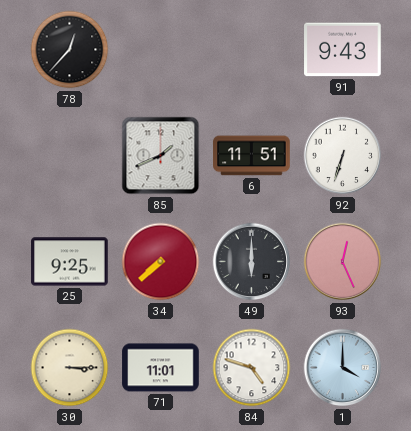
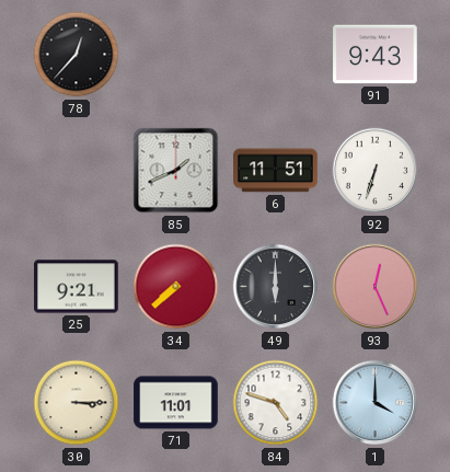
25: 9:25 -> 9:21
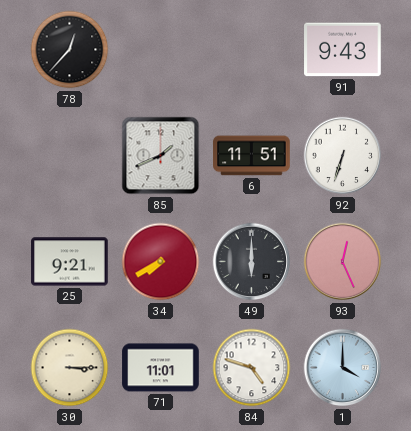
34: 7:38 -> 7:40
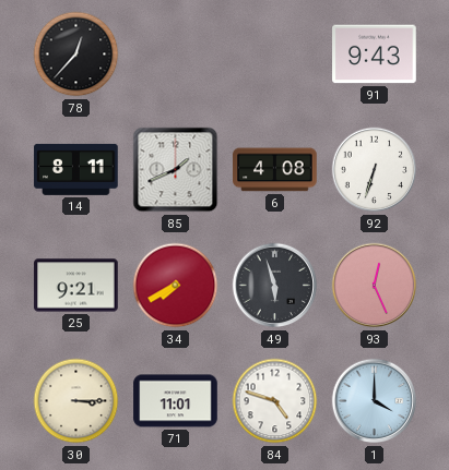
14: none -> 8:11
6: 11:51 -> 4:08
49: 6:00 -> 5:57
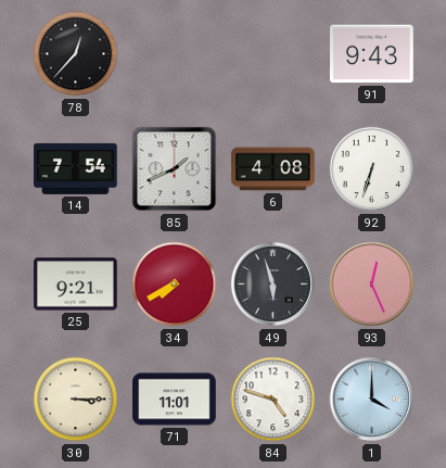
14: 8:11 -> 7:54
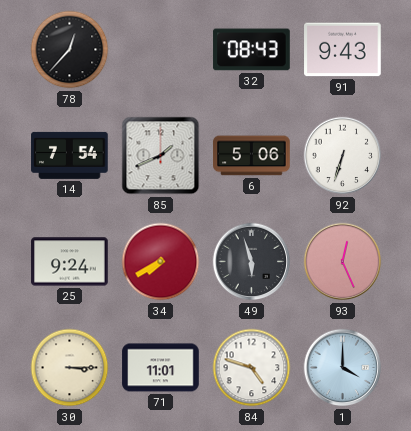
32: none -> 08:43
6: 4:08 -> 5:06
25: 9:21 -> 9:24
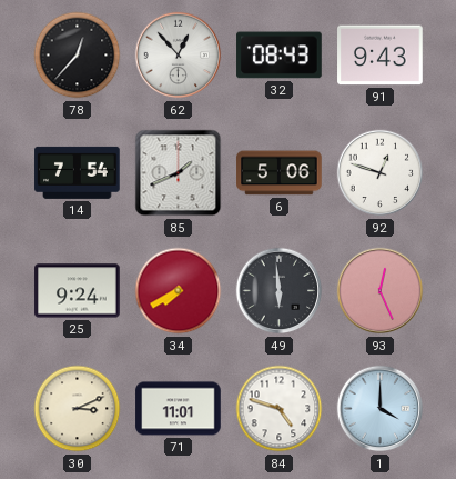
62: none -> 12:53
92: 6:33 -> 12:48
49: 5:57 -> 5:59
30: 3:15 -> 3:11
